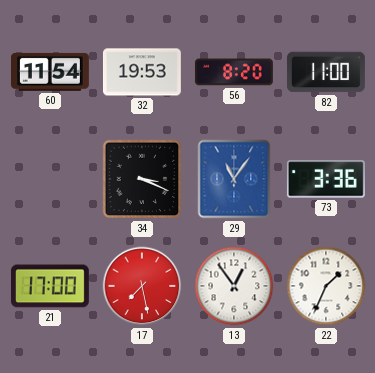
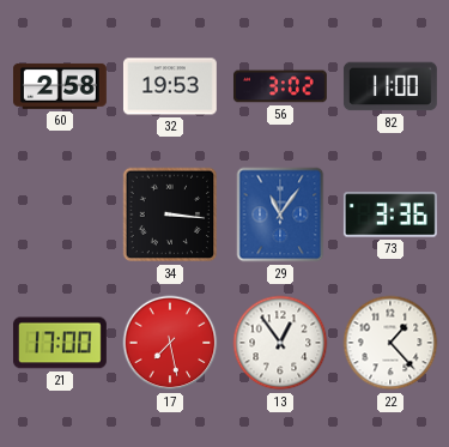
60: 11:54 -> 2:58
56: 8:20 -> 3:02
34: 3:19 -> 3:16
22: 1:34 -> 1:23
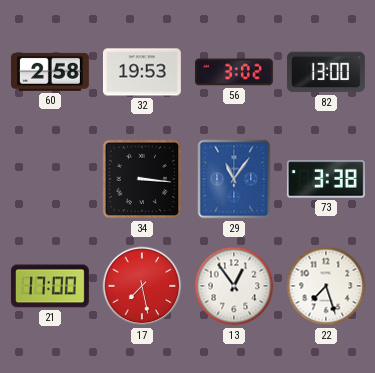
82: 11:00 -> 13:00
73: 3:36 -> 3:38
22: 1:23 -> 7:27
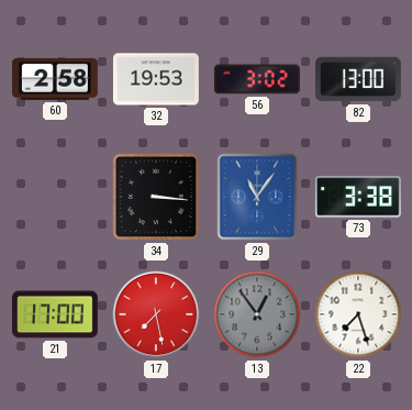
13 dial: white -> grey
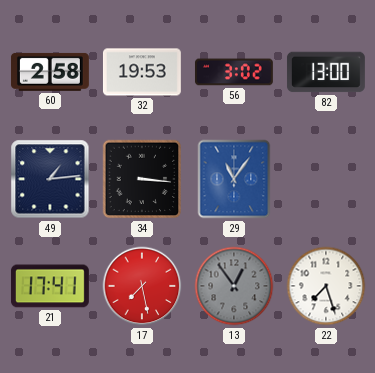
49: none -> 1:14
73: 3:38 -> none
21: 17:00 -> 17:41
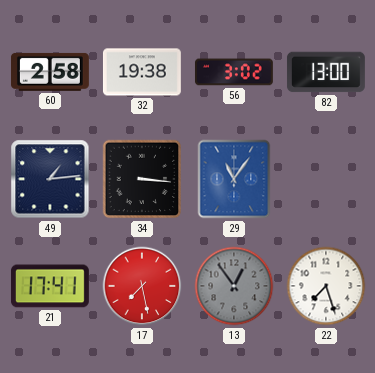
32: 19:53 -> 19:38
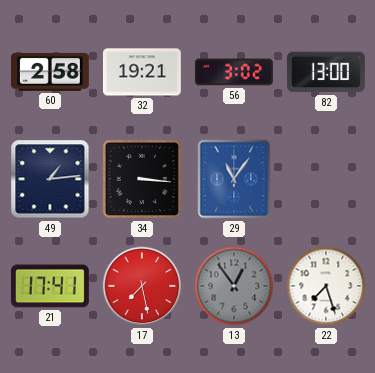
32: 19:38 -> 19:21
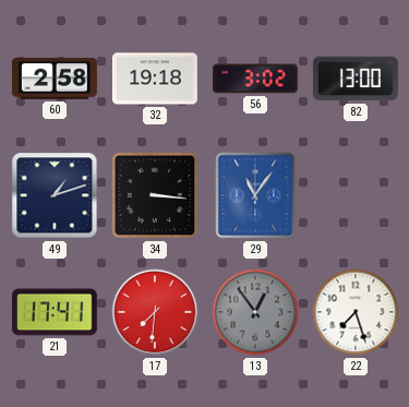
32: 19:21 -> 19:18
49: 1:14 -> 1:12
17: 7:28 -> 7:31
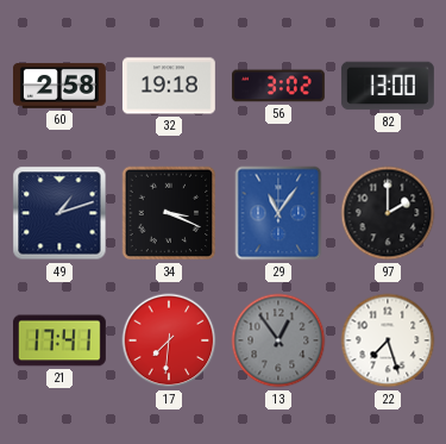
34: 3:16 -> 3:19
97: none -> 2:00
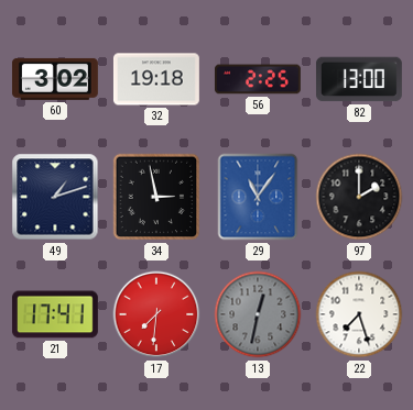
60: 2:58 -> 3:02
56: 3:02 -> 2:25
34: 3:19 -> 2:58
13: 12:54 -> 12:32
